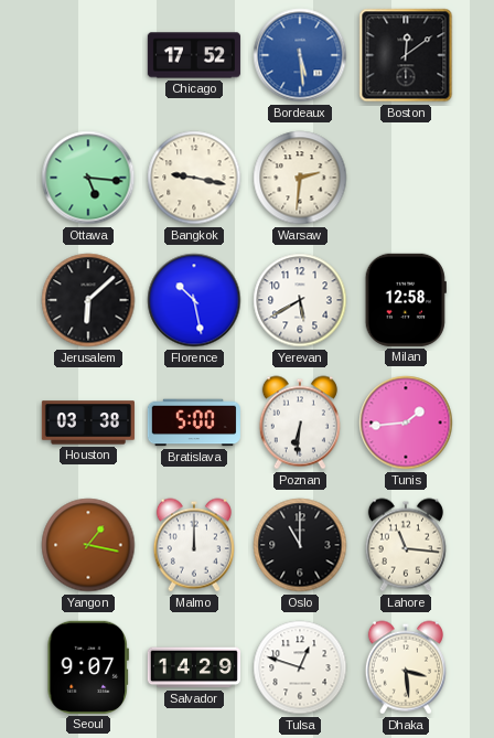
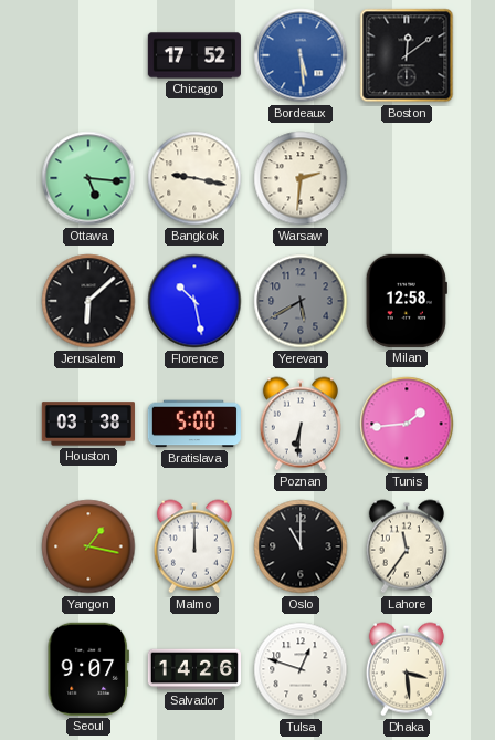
Yerevan dial: white -> grey
Lahore: 11:16 -> 11:36
Salvador: 14:29 -> 14:26
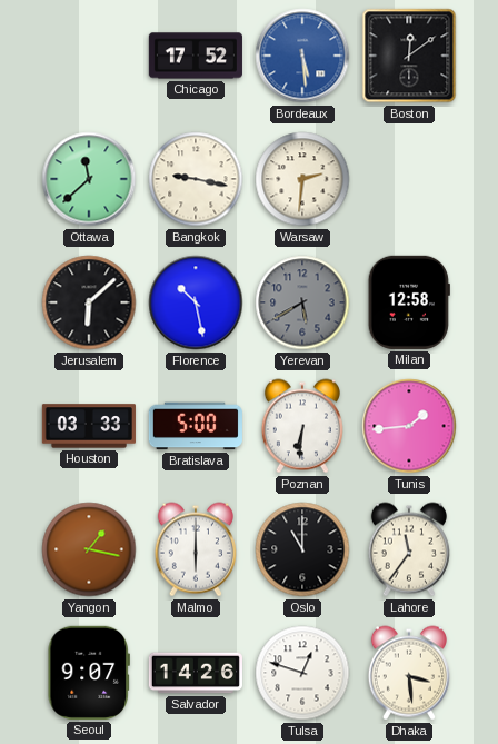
Ottawa: 5:16 -> 11:38
Houston: 03:38 -> 03:33
Malmo: 12:00 -> 6:00
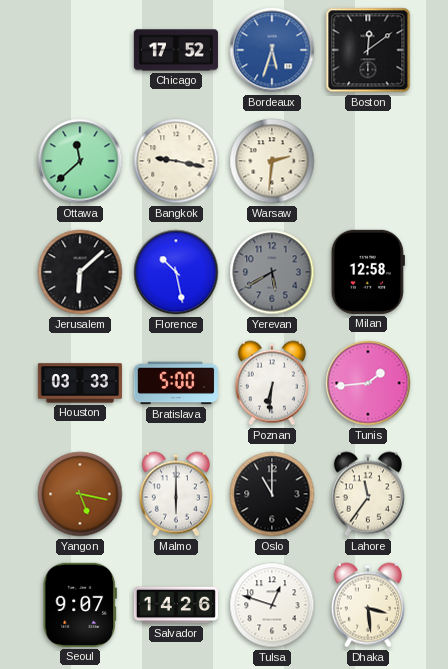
Bordeaux: 5:29 -> 5:33
Yangon: 1:17 -> 5:17
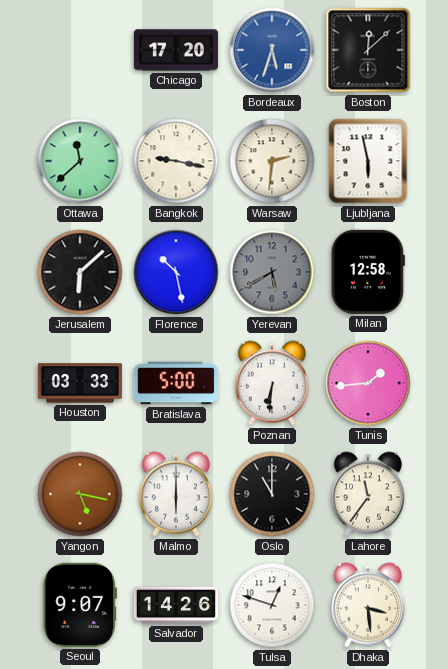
Chicago: 17:52 -> 17:20
Boston: 12:09 -> 12:08
Ljubljana: none -> 5:58
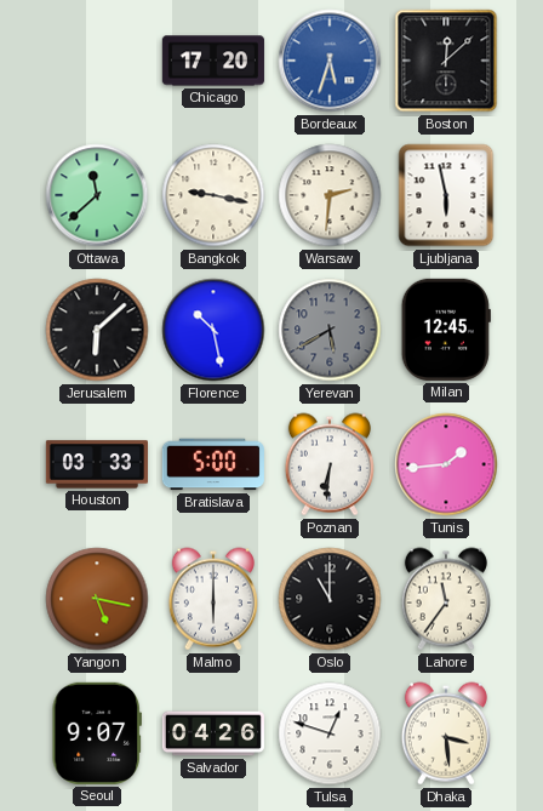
Milan: 12:58 -> 12:45
Salvador: 14:26 -> 04:26
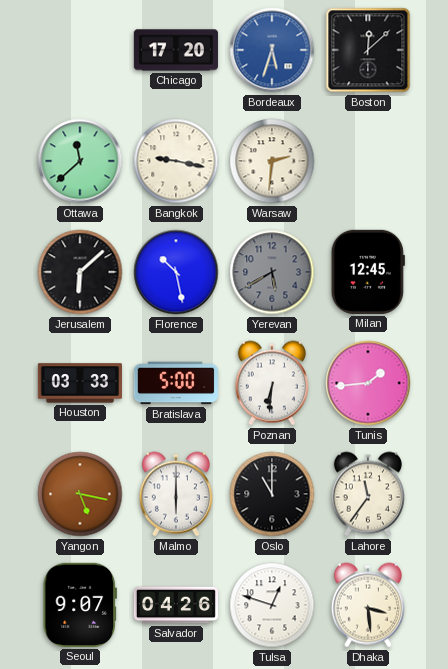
Ljubljana: 5:58 -> none
